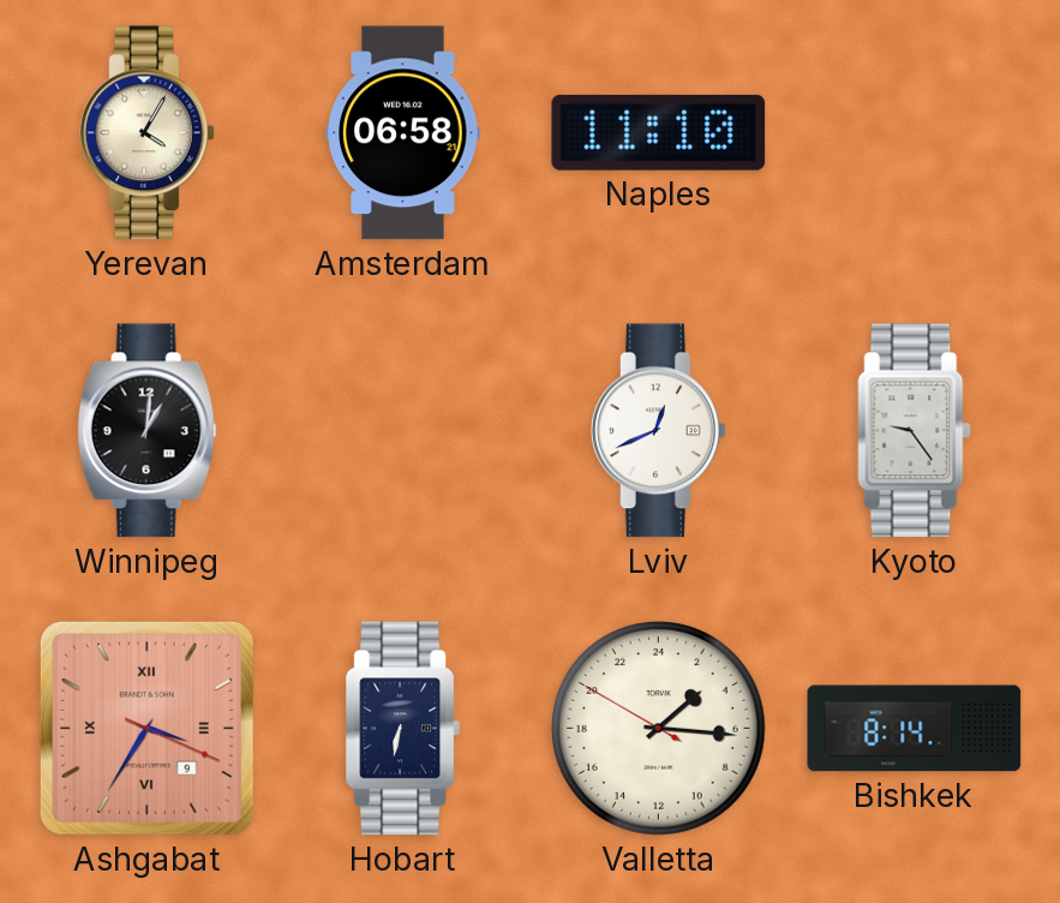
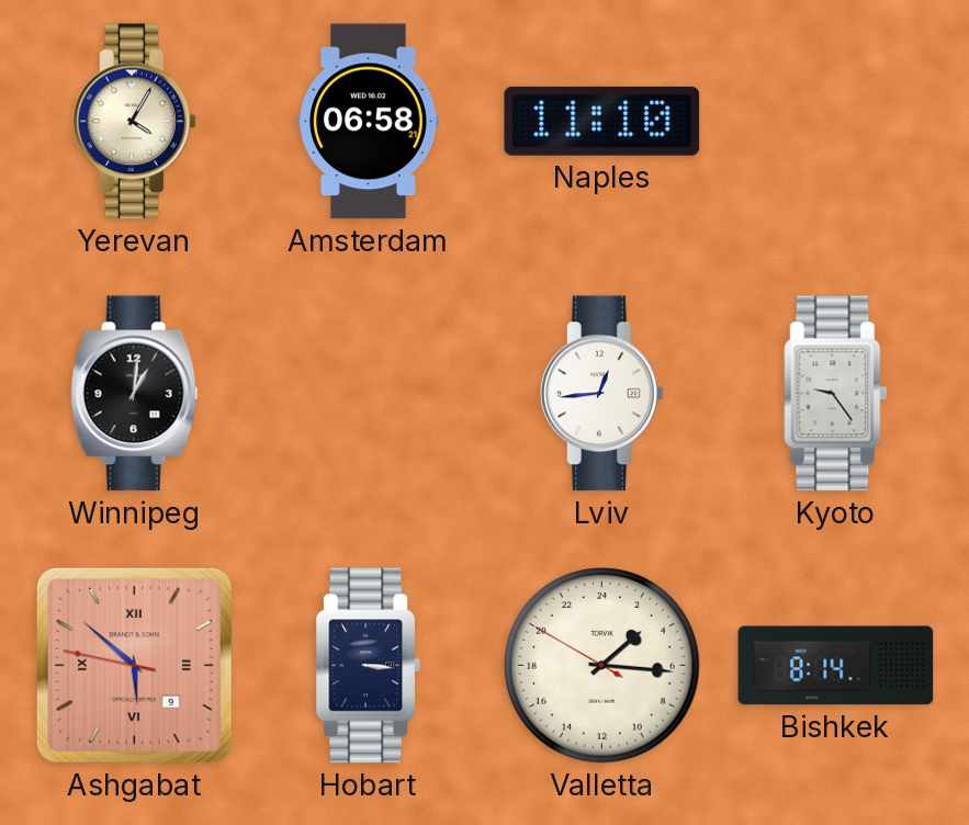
Lviv: 12:41 -> 12:44
Ashgabat: 3:35 -> 5:51
Hobart: 6:32 -> 3:16
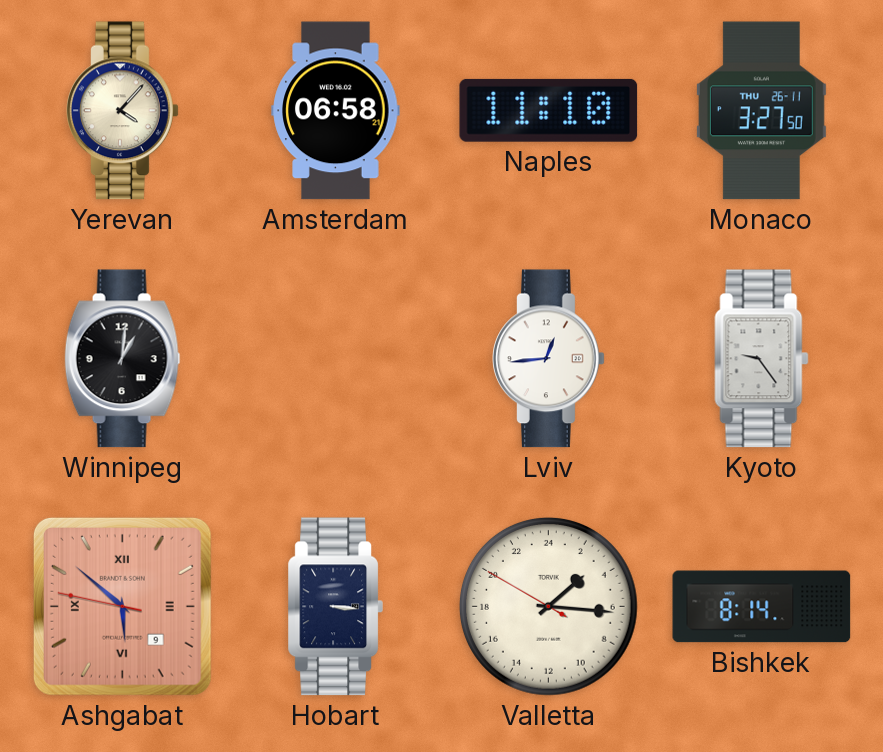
Yerevan: 4:05 -> 4:07
Monaco: none -> 3:27
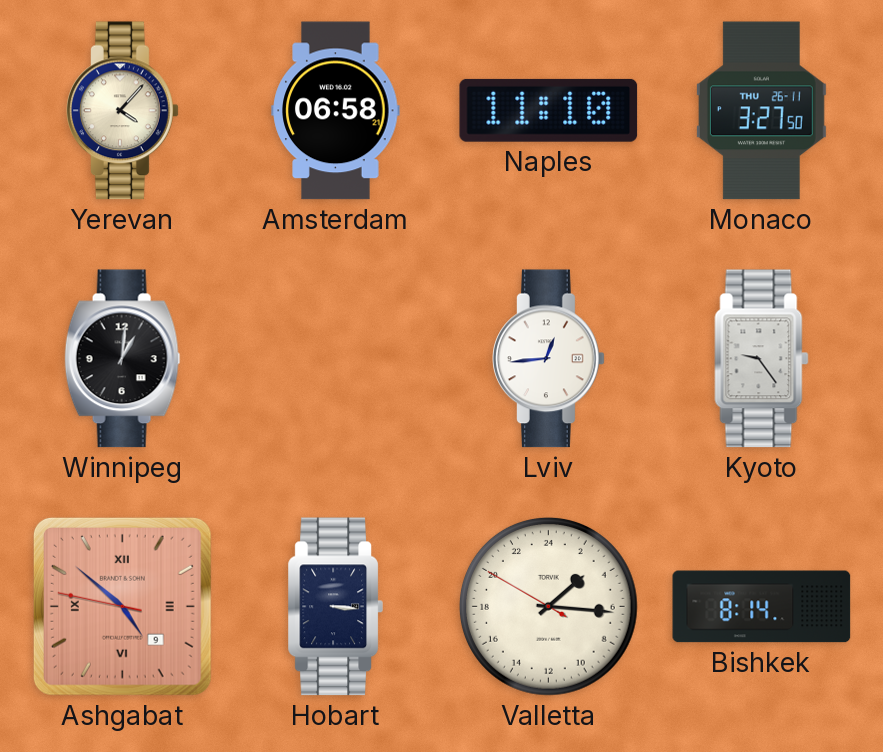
Ashgabat: 5:51 -> 4:51
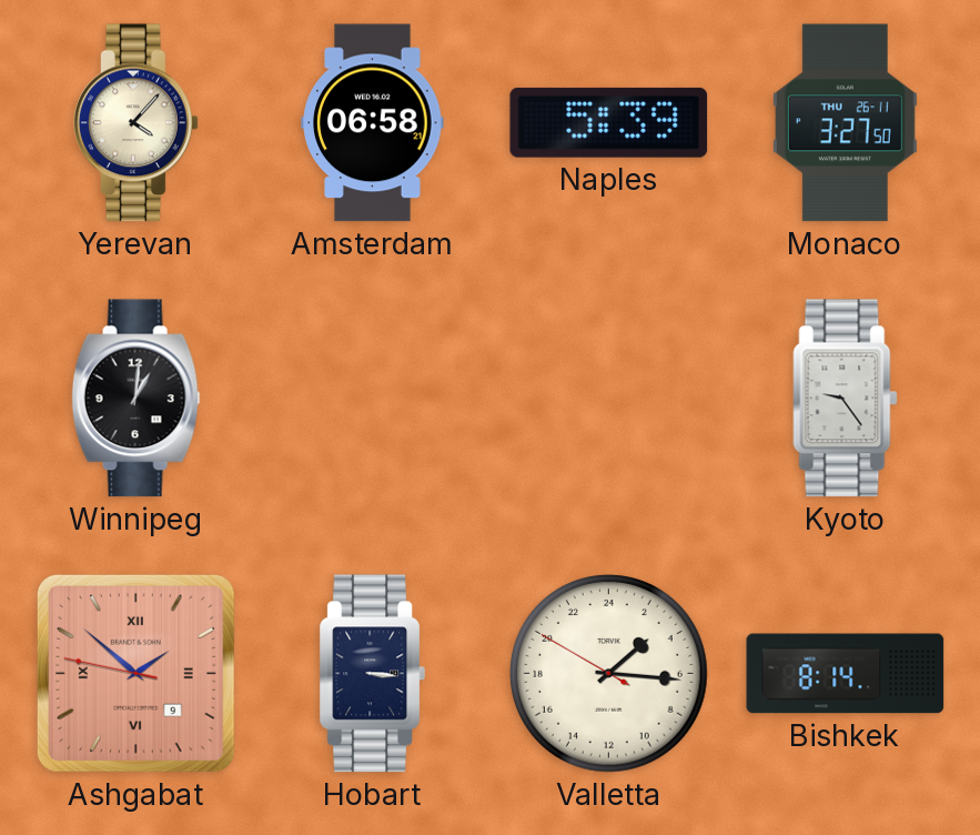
Naples: 11:10 -> 5:39
Lviv: 12:44 -> none
Ashgabat: 4:51 -> 1:51
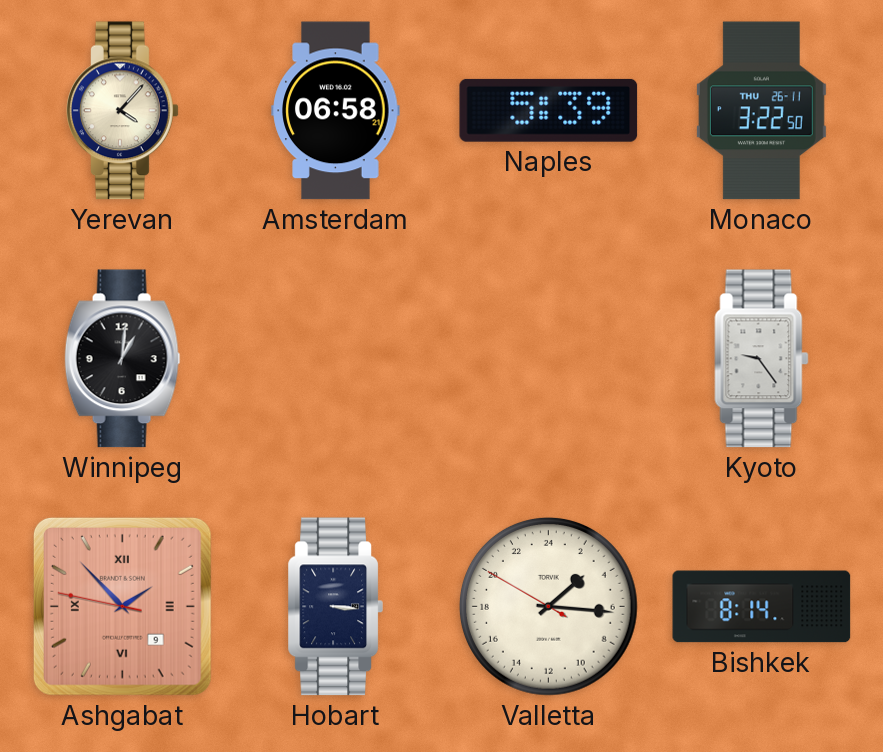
Monaco: 3:27 -> 3:22
Ashgabat: 1:51 -> 1:52
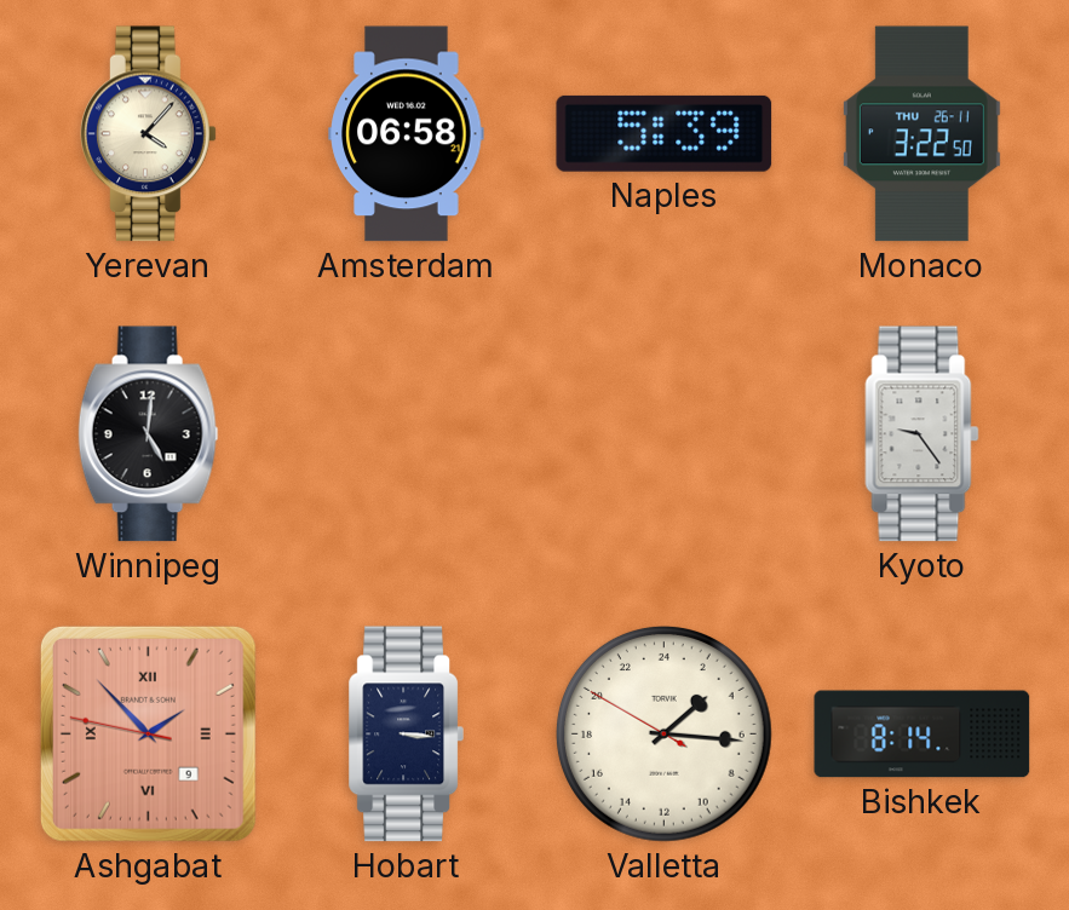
Winnipeg: 1:01 -> 5:01
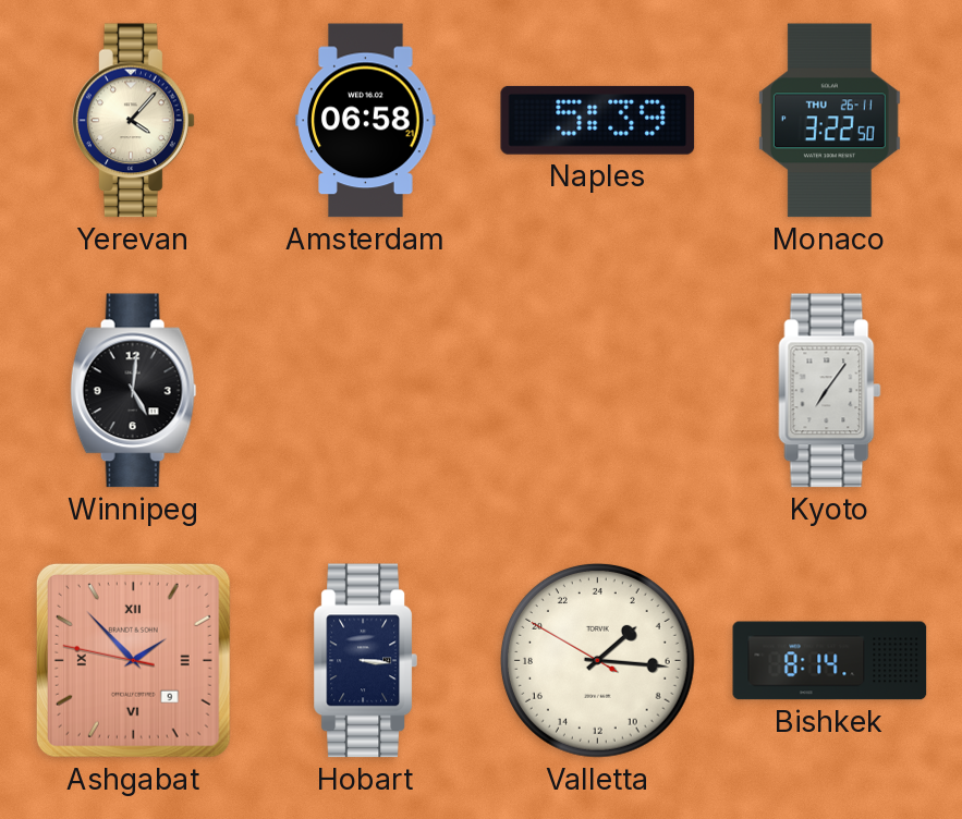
Kyoto: 9:24 -> 7:06
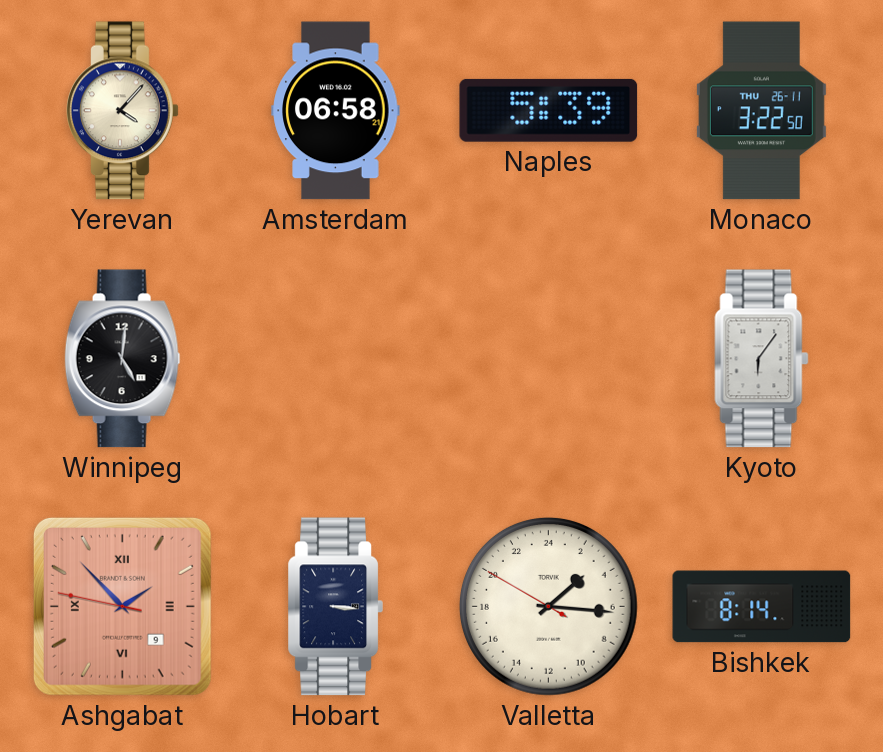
Kyoto: 7:06 -> 6:06
